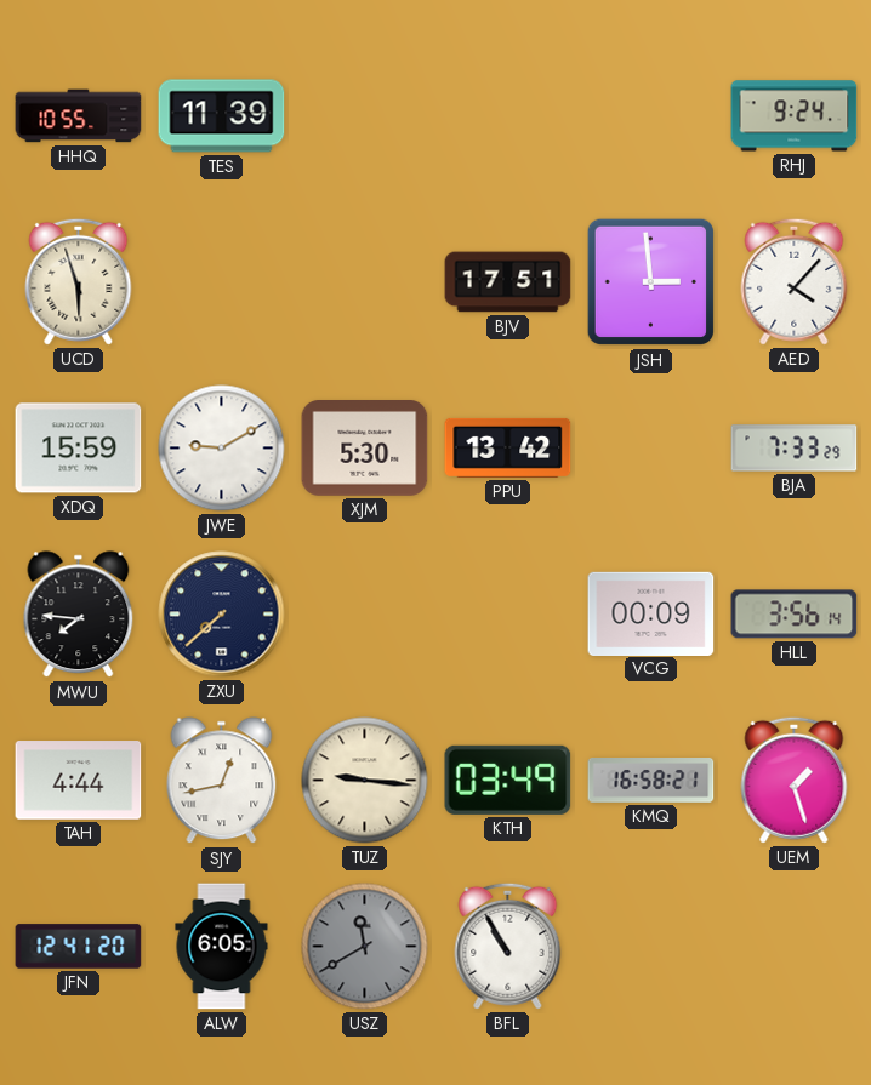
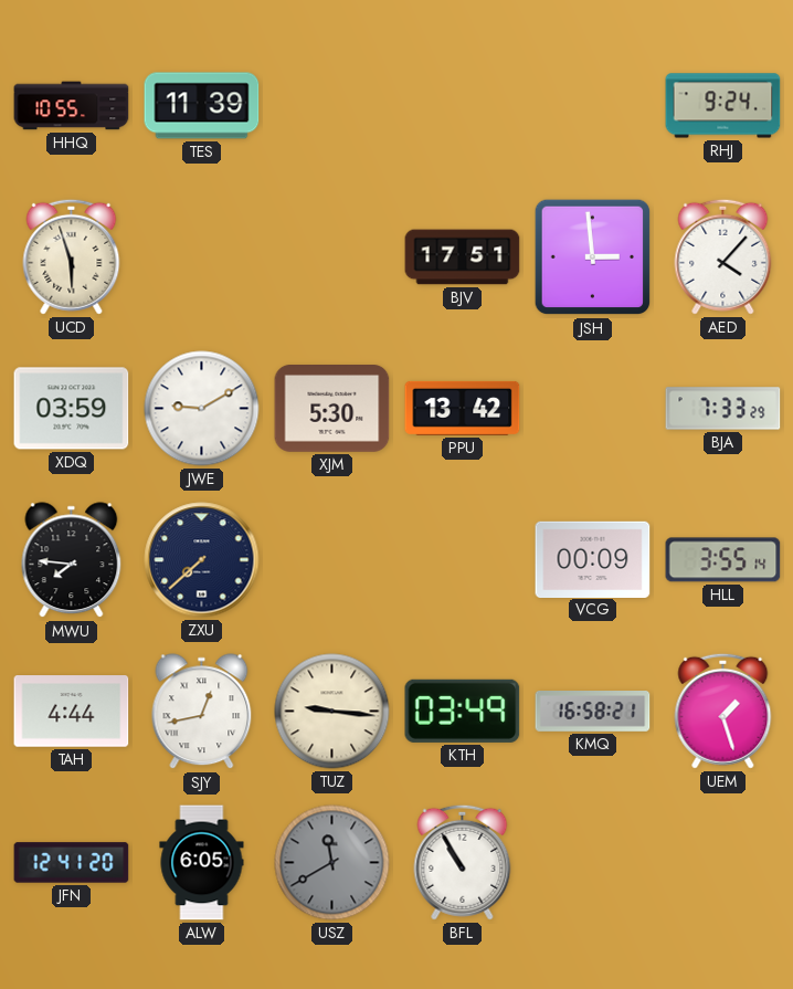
XDQ: 15:59 -> 03:59
HLL: 3:56 -> 3:55
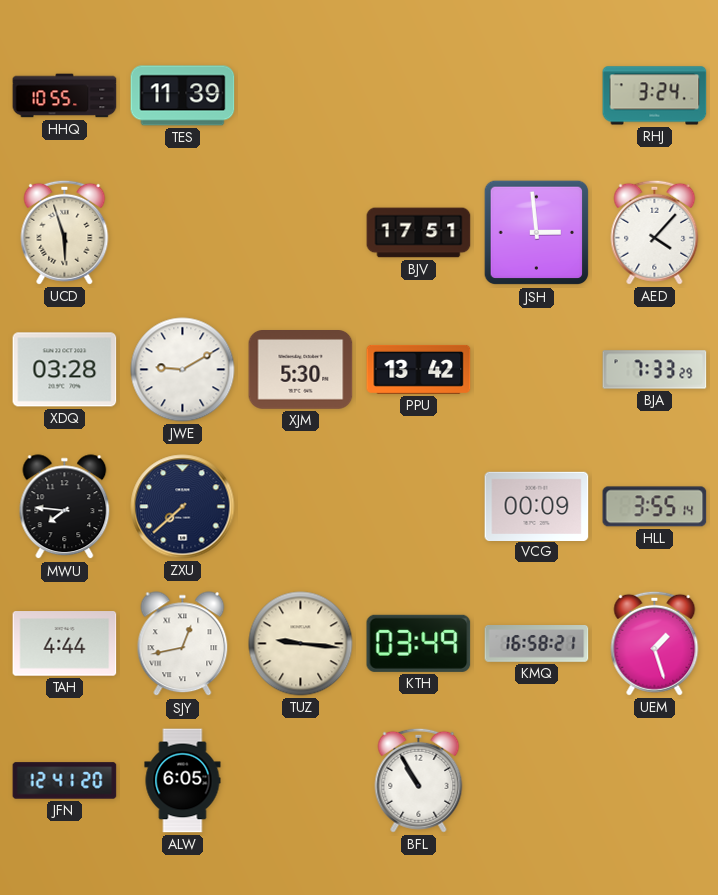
RHJ: 9:24 -> 3:24
XDQ: 03:59 -> 03:28
USZ: 11:40 -> none
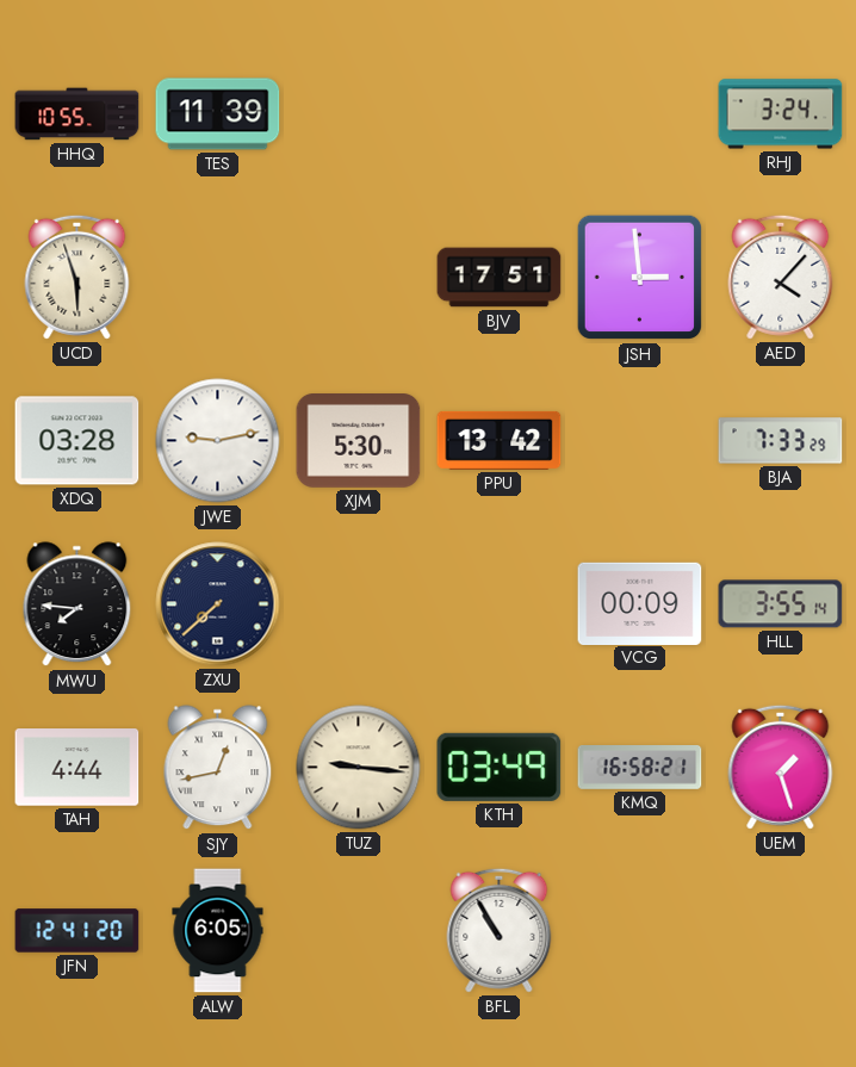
JWE: 9:10 -> 9:13
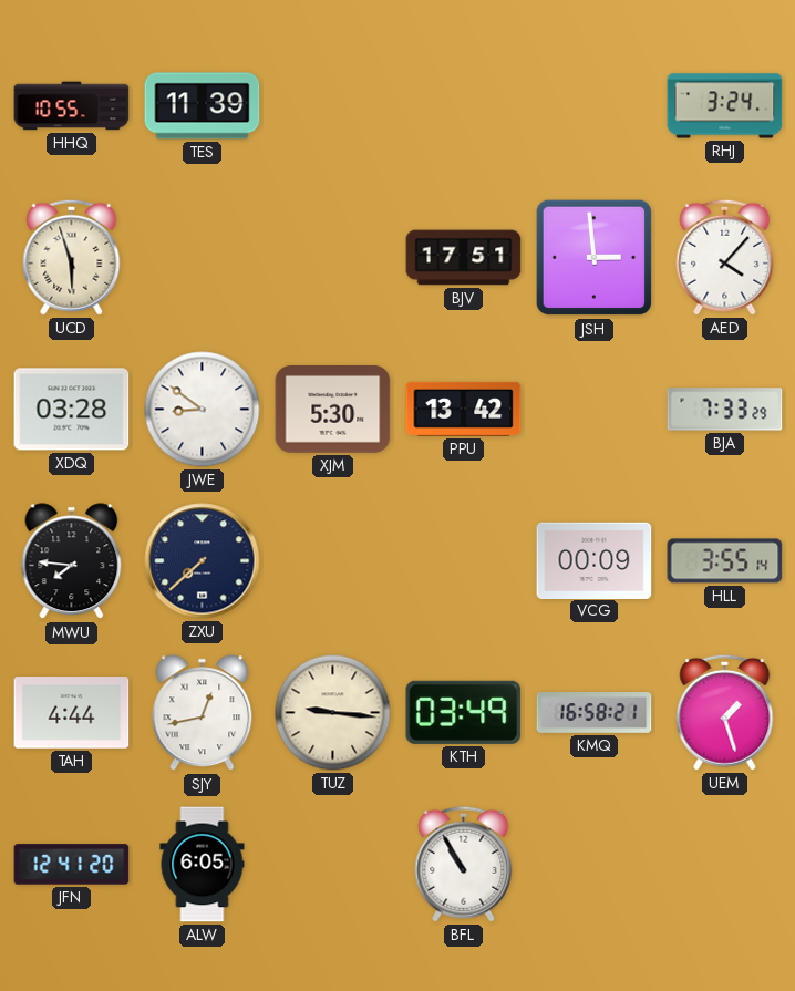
JWE: 9:13 -> 8:51
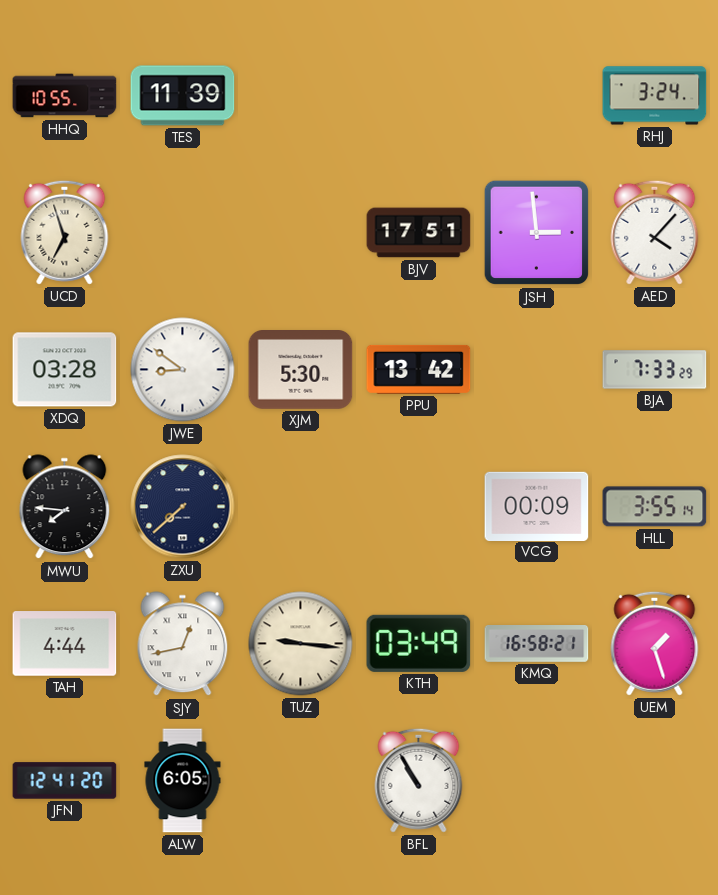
UCD: 5:57 -> 6:57
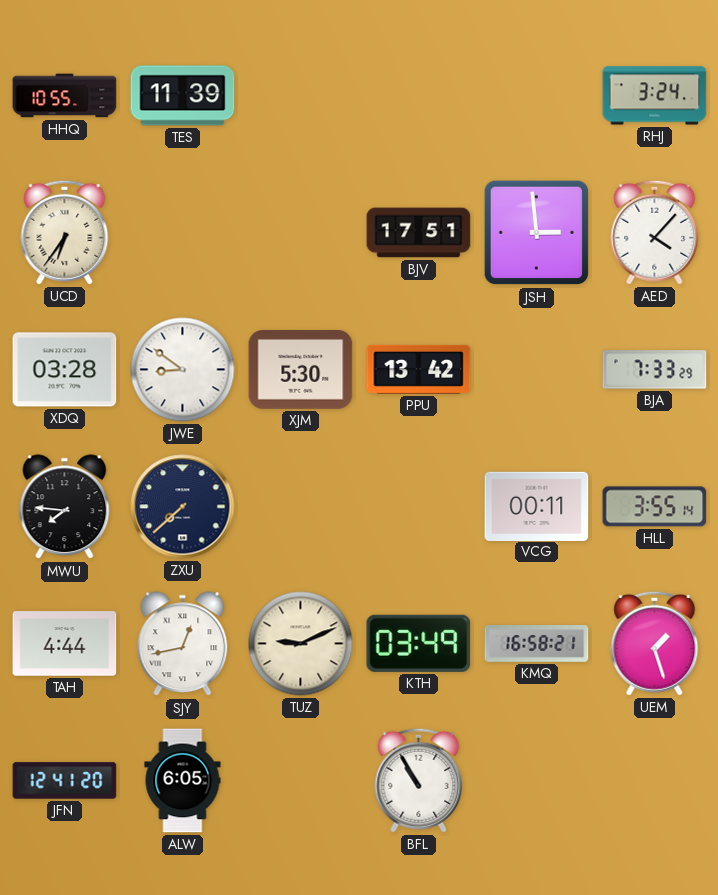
UCD: 6:57 -> 6:36
VCG: 00:09 -> 00:11
TUZ: 9:16 -> 9:11
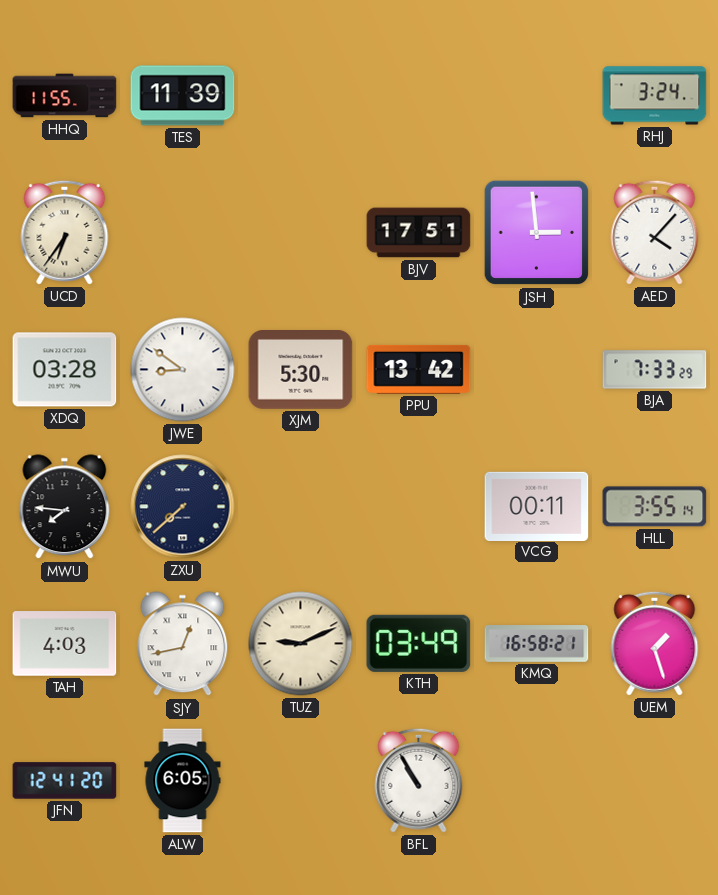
HHQ: 10:55 -> 11:55
TAH: 4:44 -> 4:03
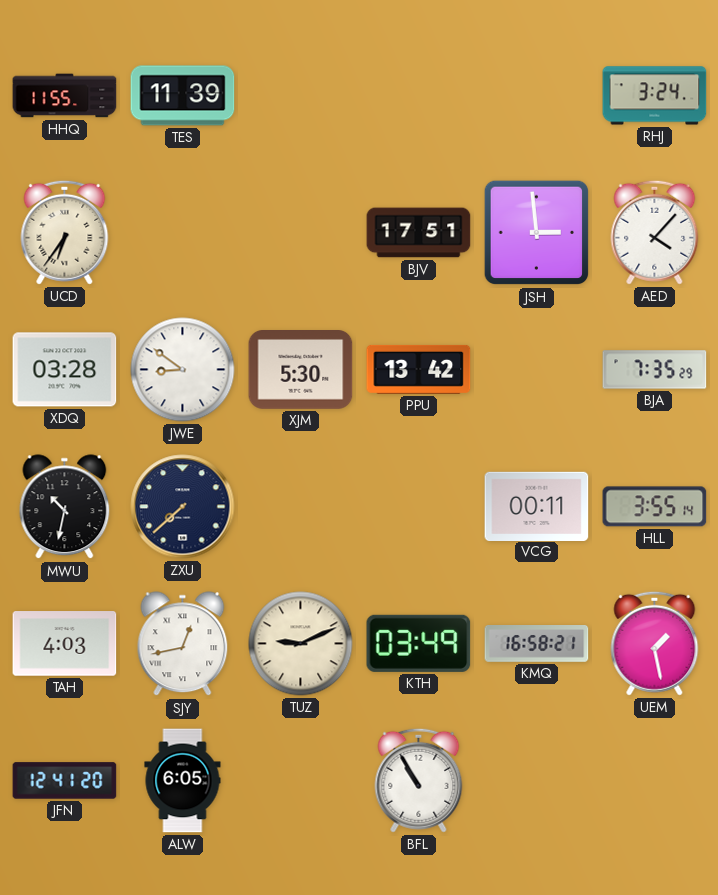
BJA: 7:33 -> 7:35
MWU: 7:46 -> 10:32
UEM: 1:27 -> 1:28
